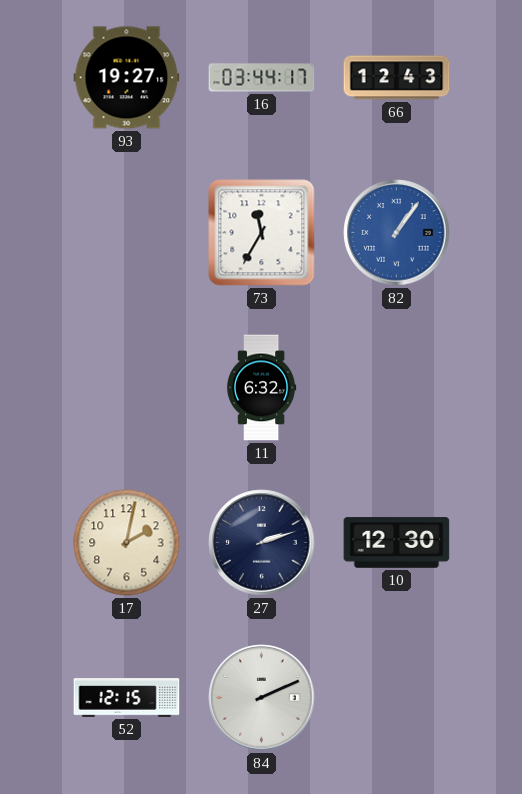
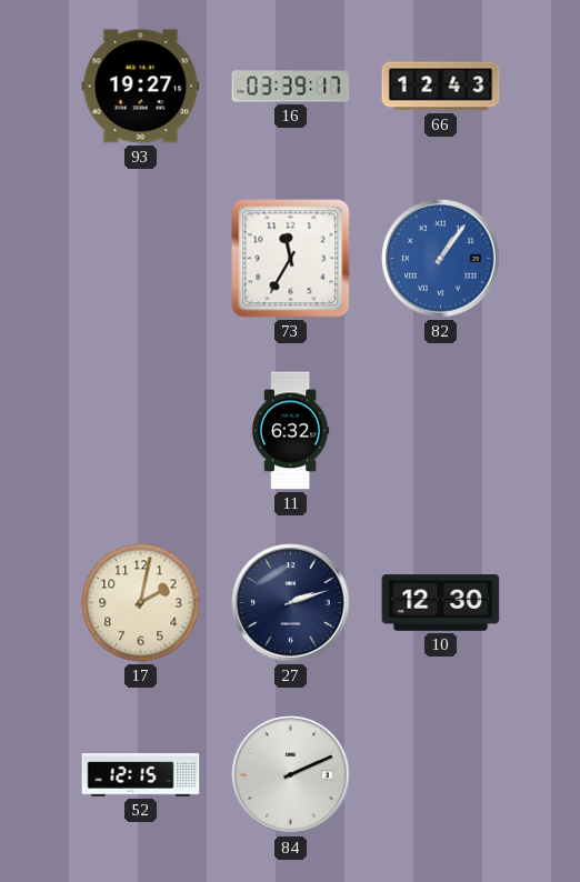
16: 03:44 -> 03:39
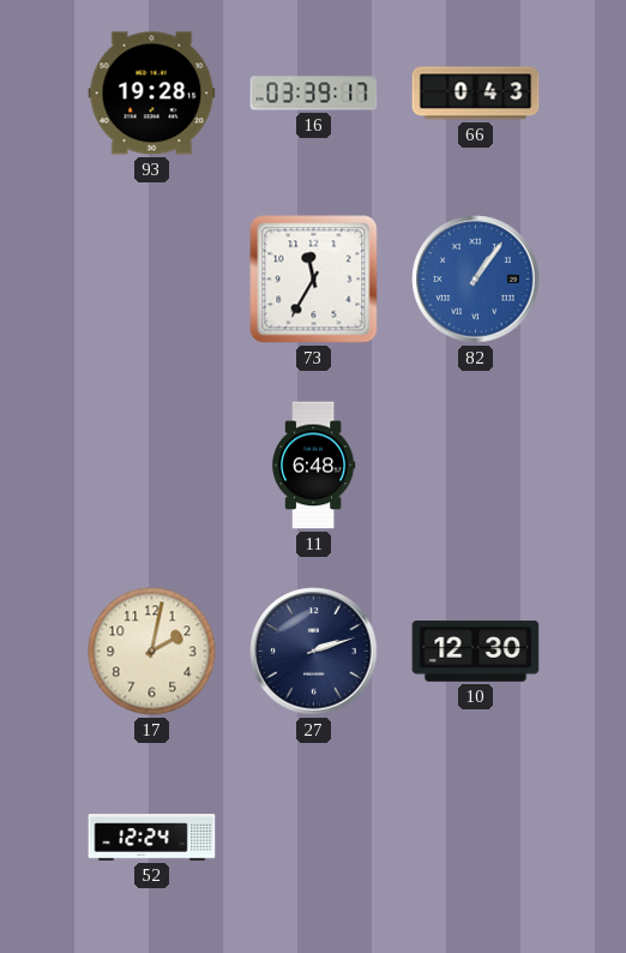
93: 19:27 -> 19:28
66: 12:43 -> 0:43
11: 6:32 -> 6:48
52: 12:15 -> 12:24
84: 2:11 -> none
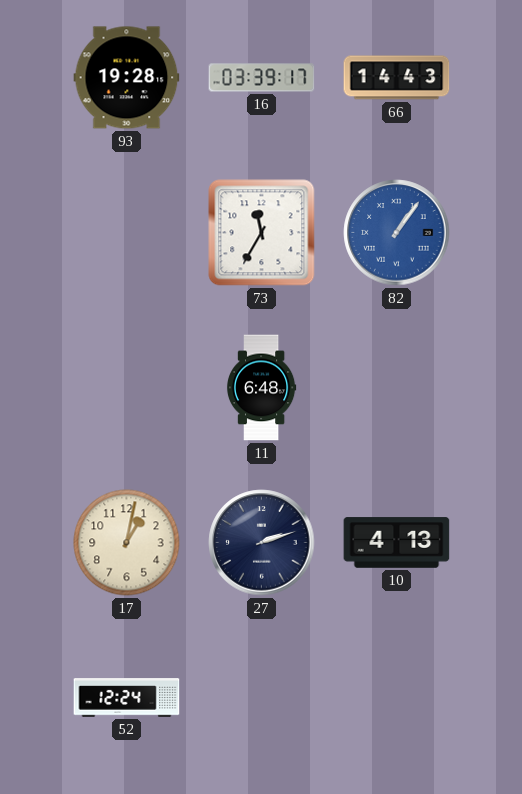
66: 0:43 -> 14:43
17: 2:02 -> 1:02
10: 12:30 -> 4:13
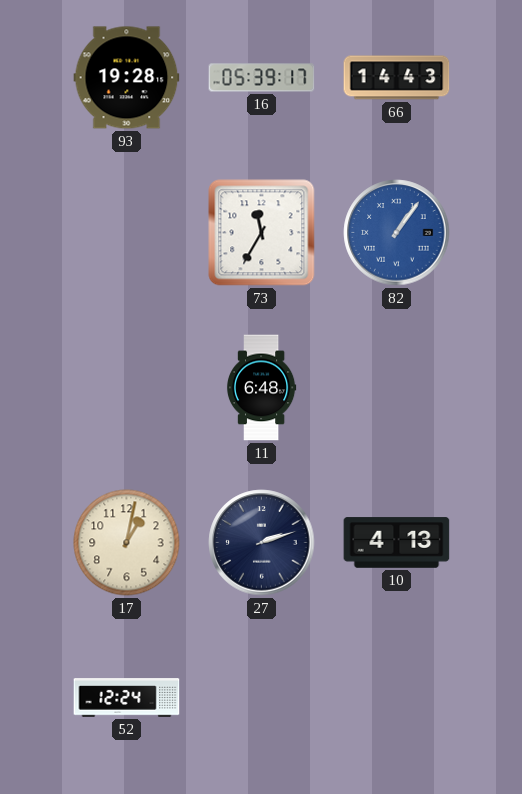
16: 03:39 -> 05:39
